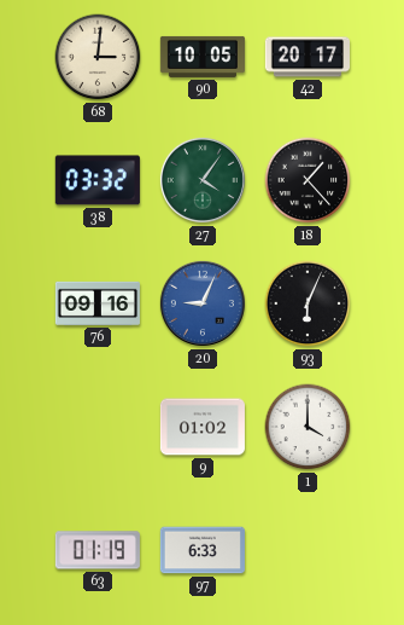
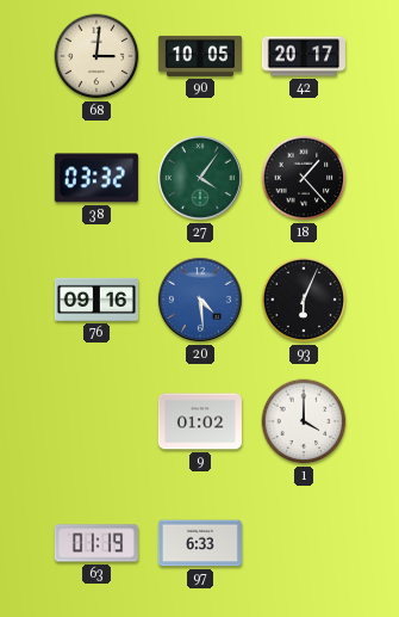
20: 9:04 -> 4:29
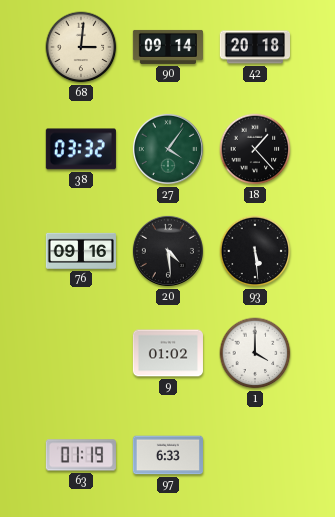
90: 10:05 -> 09:14
42: 20:17 -> 20:18
20 dial: blue -> black
93: 6:04 -> 5:29
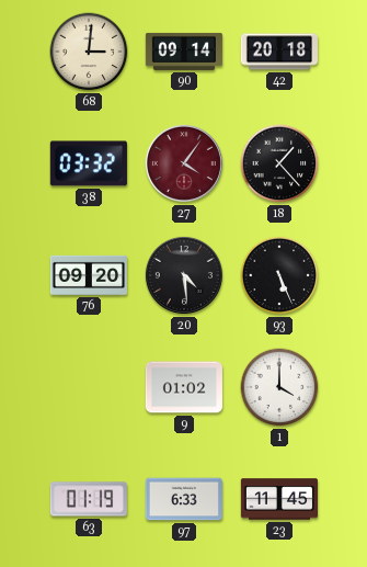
27 dial: green -> burgundy
76: 09:16 -> 09:20
93: 5:29 -> 5:26
23: none -> 11:45
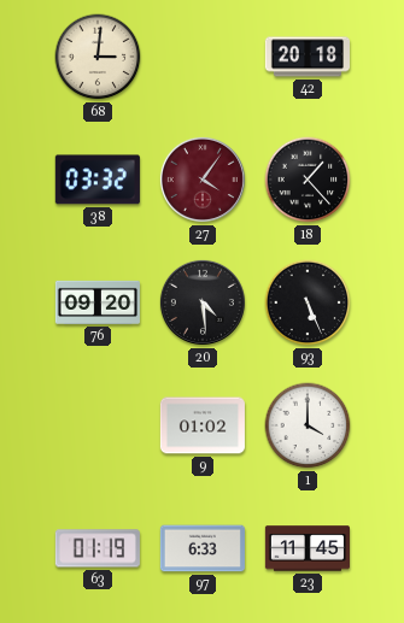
90: 09:14 -> none
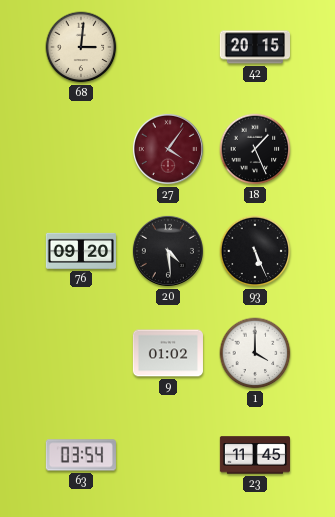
42: 20:18 -> 20:15
38: 03:32 -> none
18: 1:23 -> 1:26
63: 01:19 -> 03:54
97: 6:33 -> none
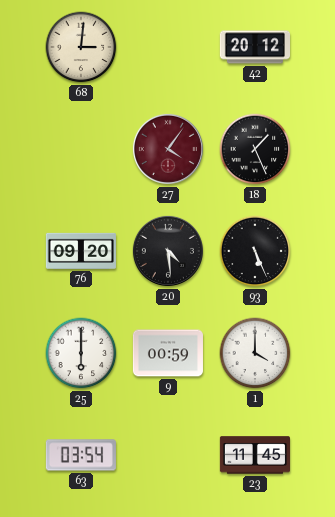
42: 20:15 -> 20:12
25: none -> 6:00
9: 01:02 -> 00:59
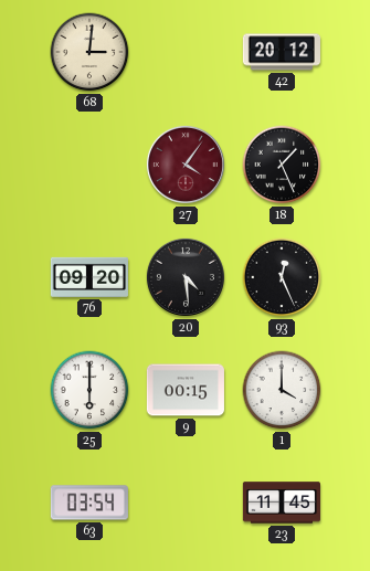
93: 5:26 -> 12:26
9: 00:59 -> 00:15
